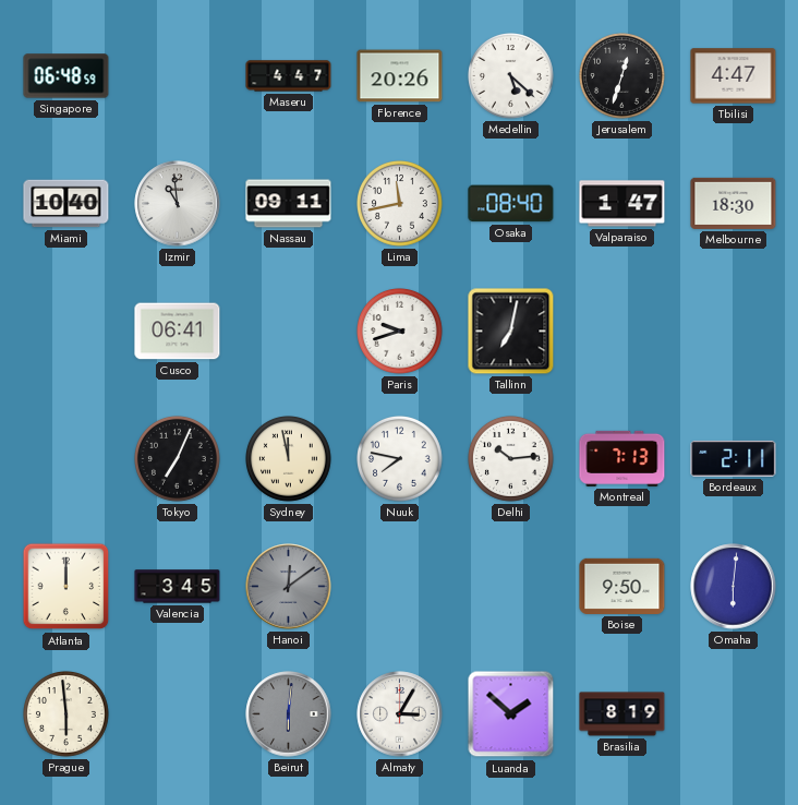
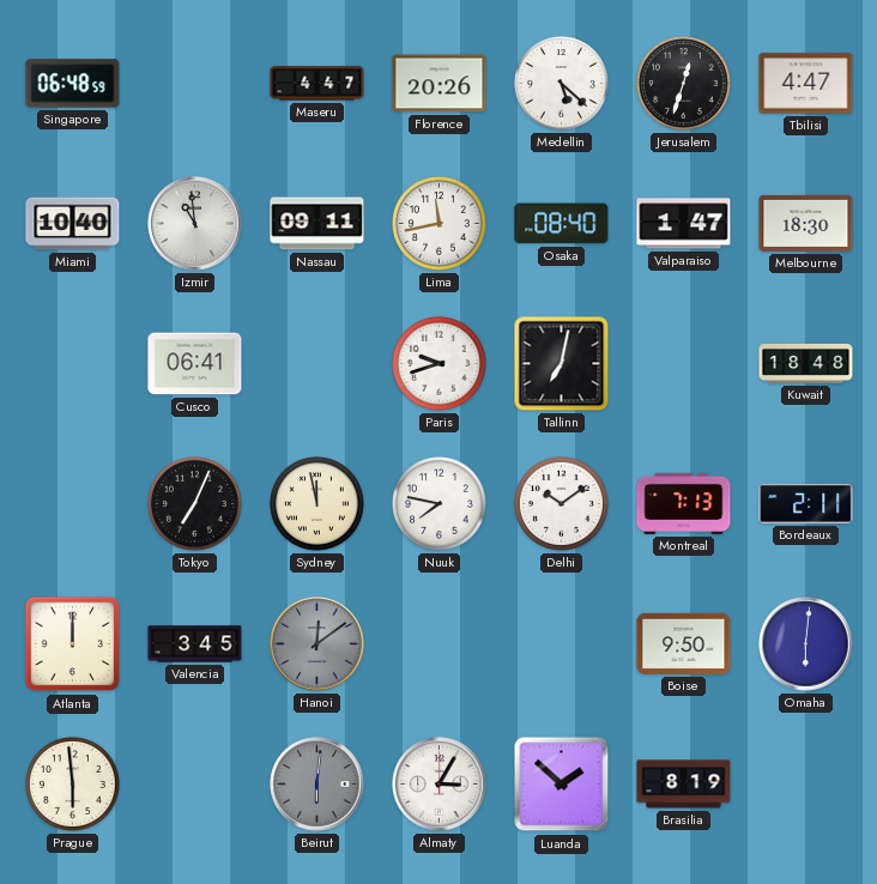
Kuwait: none -> 18:48
Delhi: 10:14 -> 10:09
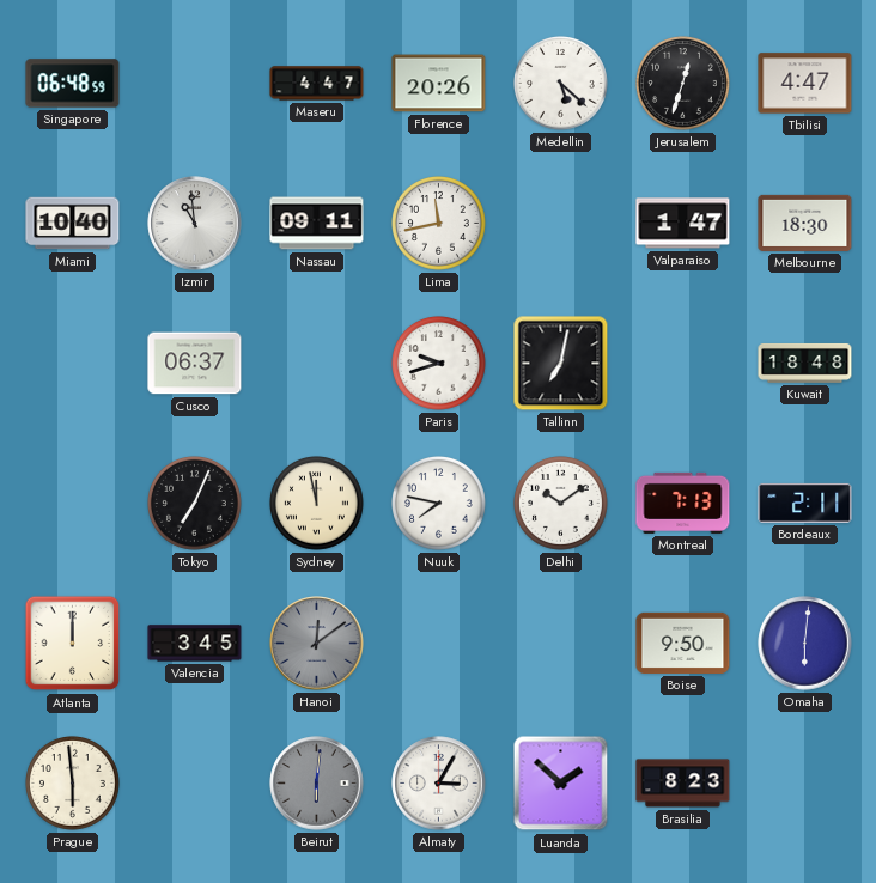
Osaka: 08:40 -> none
Cusco: 06:41 -> 06:37
Brasilia: 8:19 -> 8:23
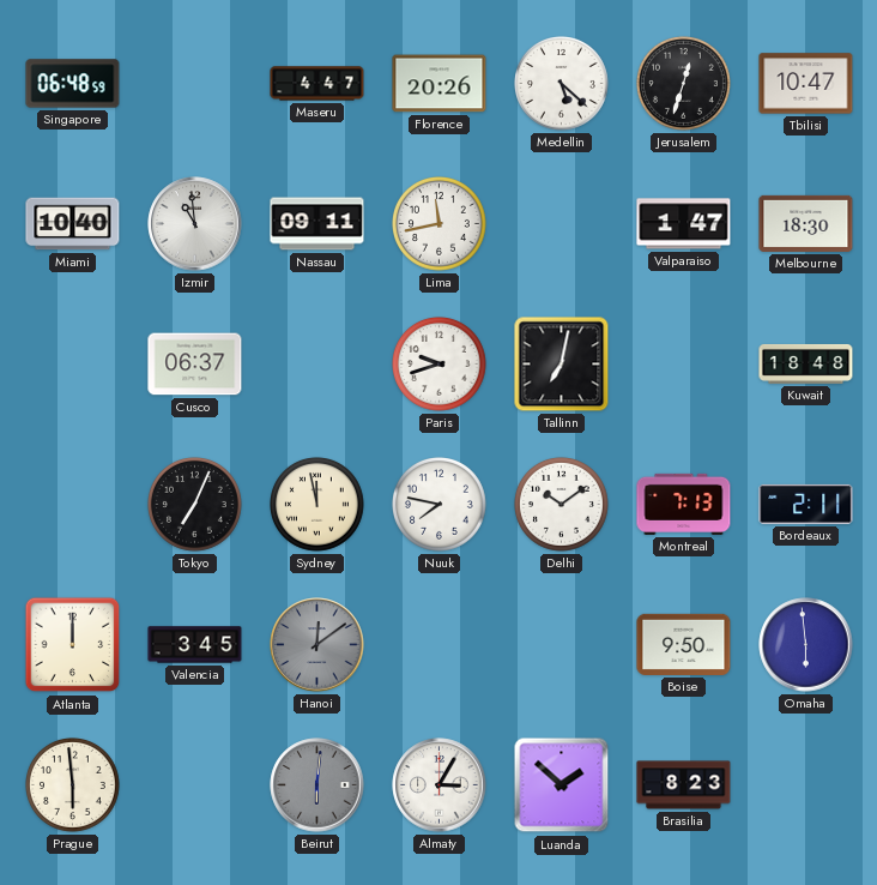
Tbilisi: 4:47 -> 10:47
Omaha: 6:01 -> 5:59
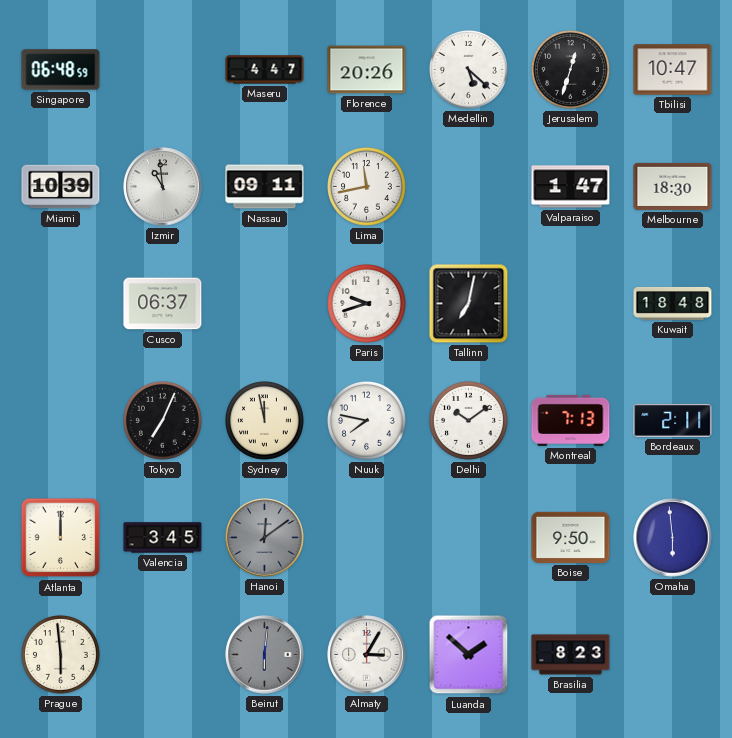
Miami: 10:40 -> 10:39
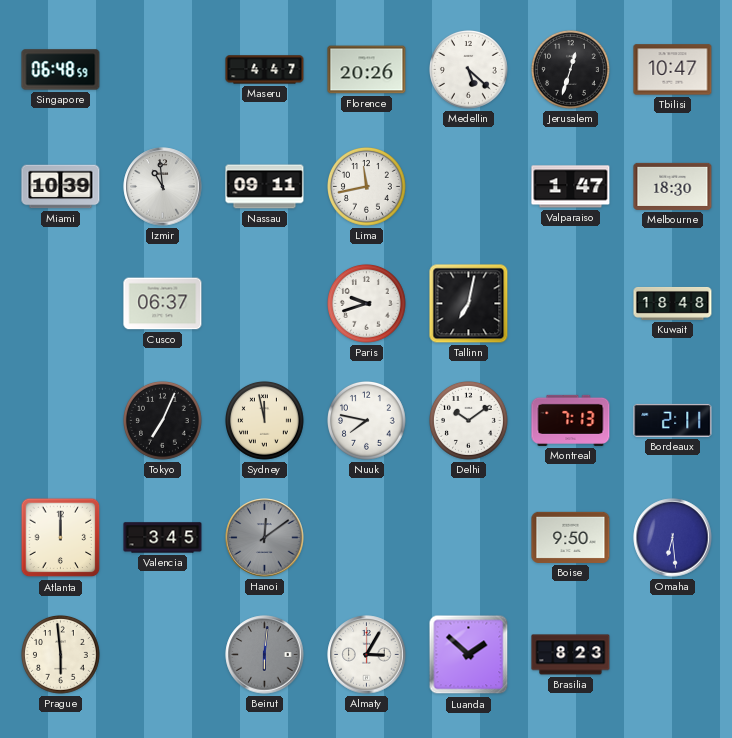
Omaha: 5:59 -> 6:29
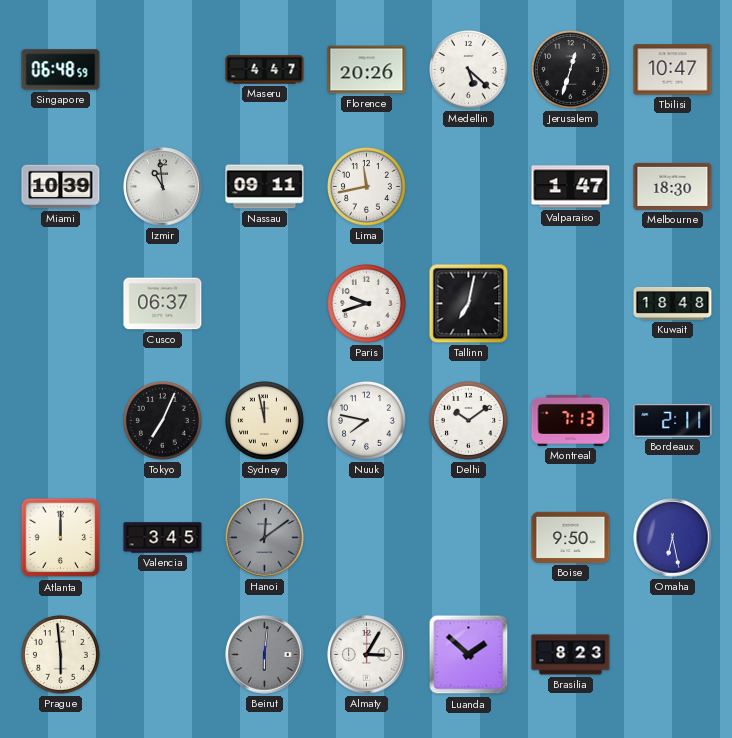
Omaha: 6:29 -> 6:28
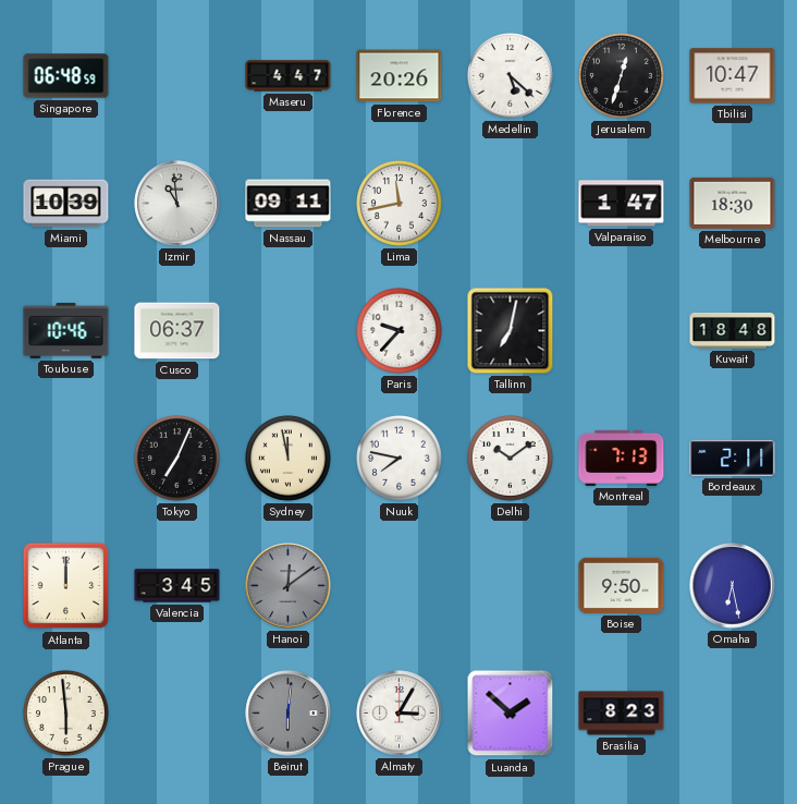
Toulouse: none -> 10:46
Paris: 9:42 -> 9:37
